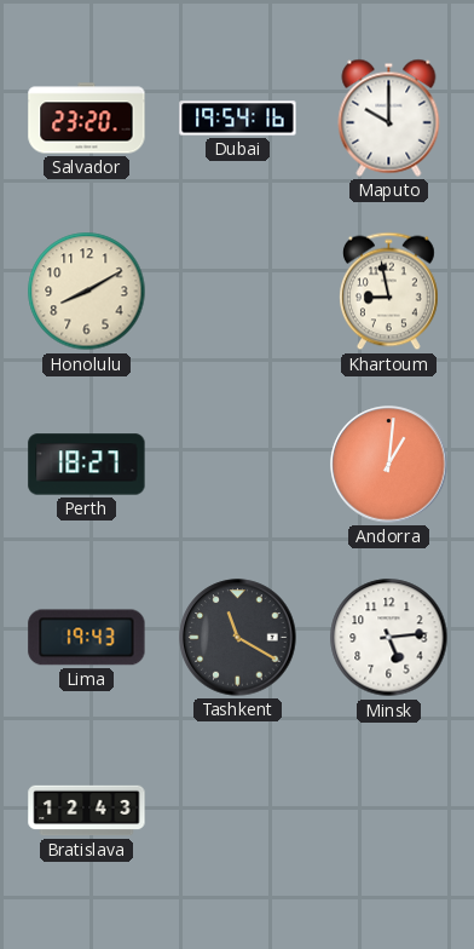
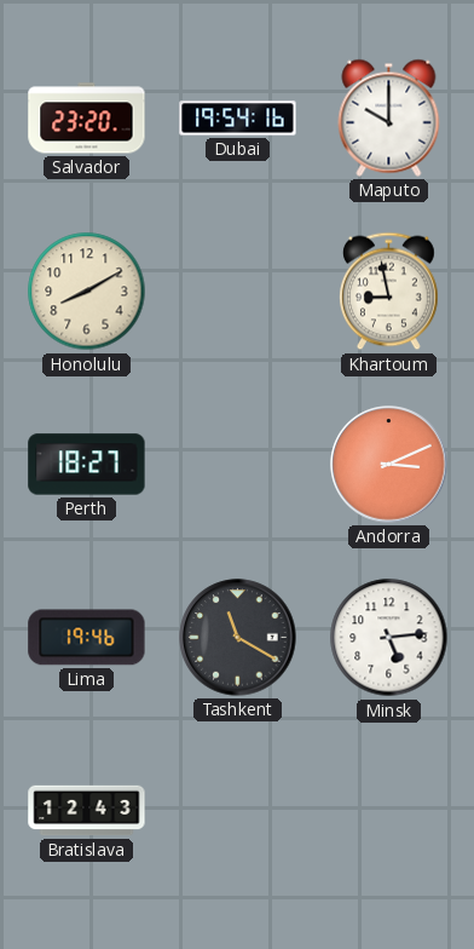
Andorra: 1:01 -> 3:11
Lima: 19:43 -> 19:46
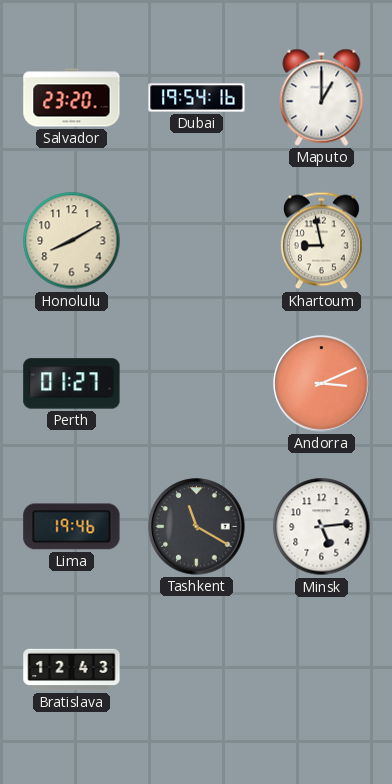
Maputo: 10:00 -> 1:00
Perth: 18:27 -> 01:27
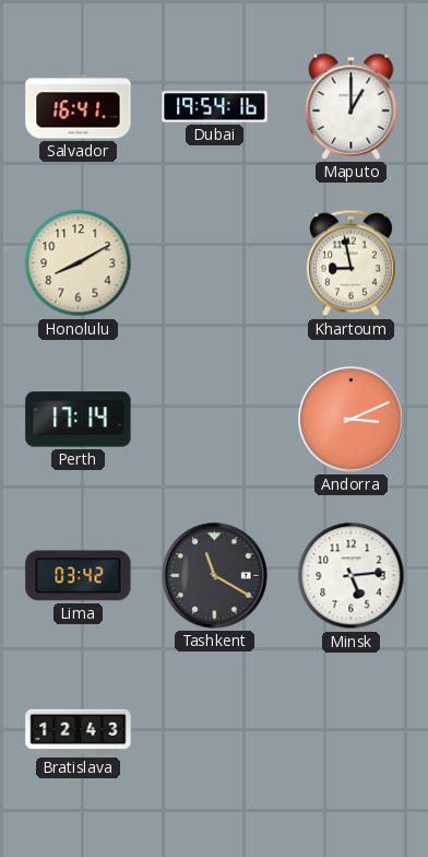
Salvador: 23:20 -> 16:41
Perth: 01:27 -> 17:14
Lima: 19:46 -> 03:42
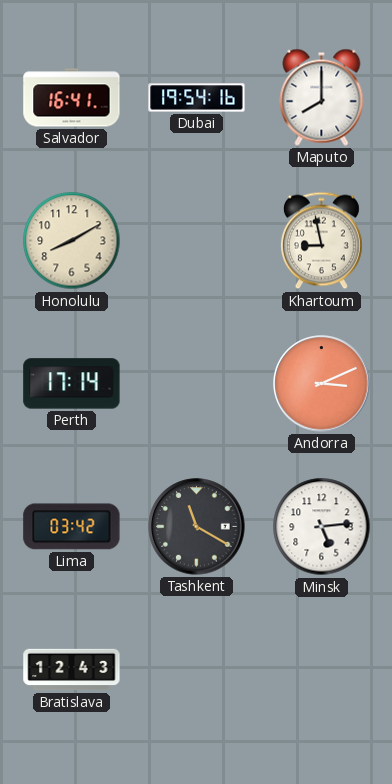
Maputo: 1:00 -> 8:00
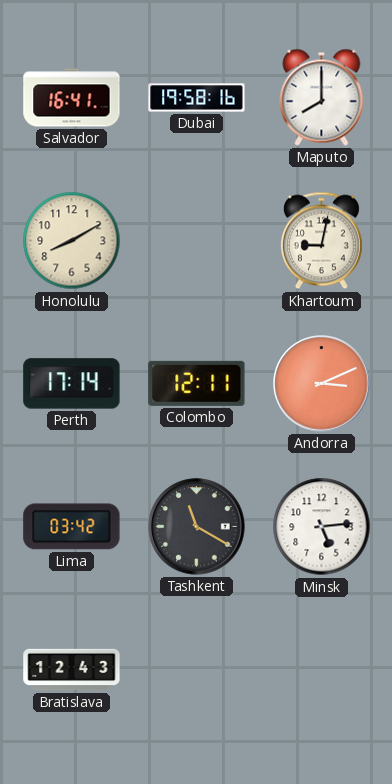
Dubai: 19:54 -> 19:58
Khartoum: 8:58 -> 9:02
Colombo: none -> 12:11
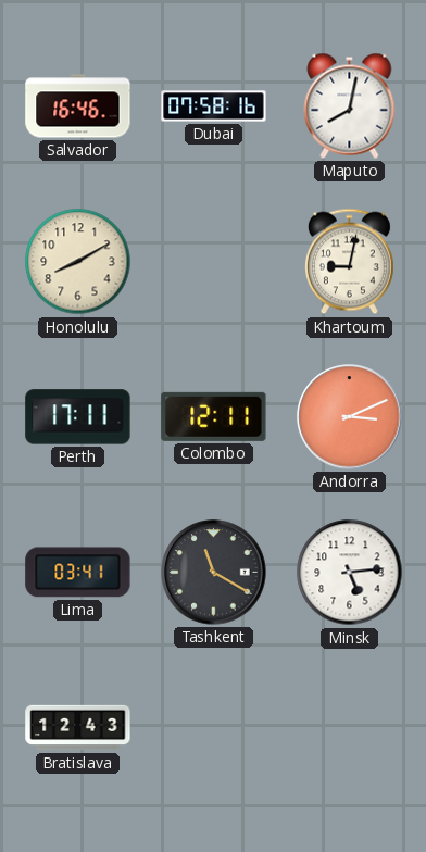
Salvador: 16:41 -> 16:46
Dubai: 19:58 -> 07:58
Maputo: 8:00 -> 8:02
Perth: 17:14 -> 17:11
Lima: 03:42 -> 03:41
